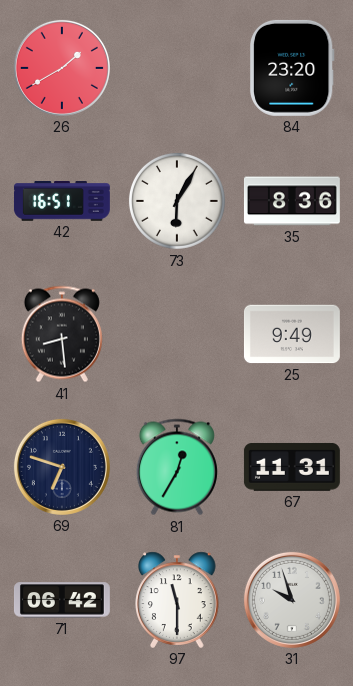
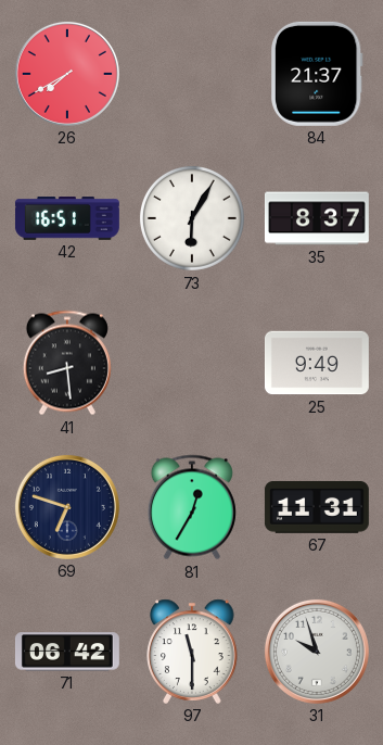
26: 1:40 -> 7:40
84: 23:20 -> 21:37
35: 8:36 -> 8:37
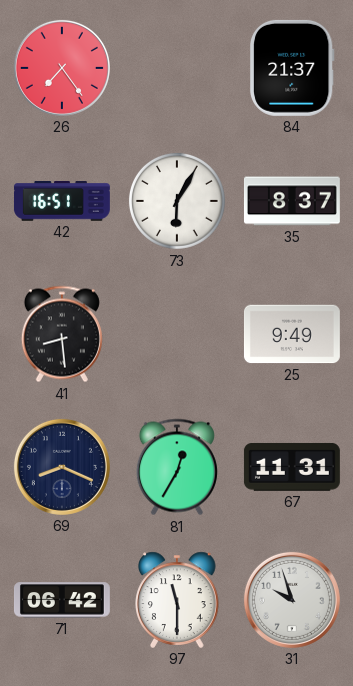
26: 7:40 -> 7:24
69: 6:48 -> 8:19
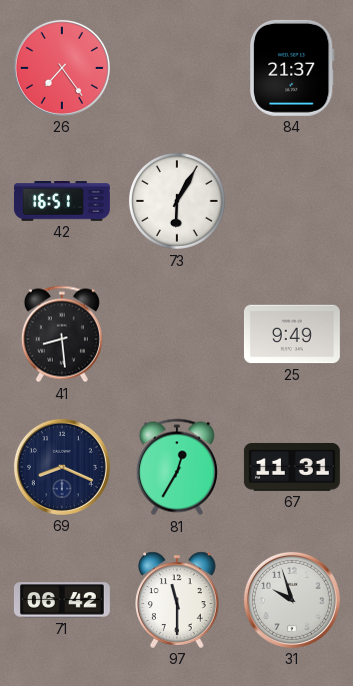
35: 8:37 -> none
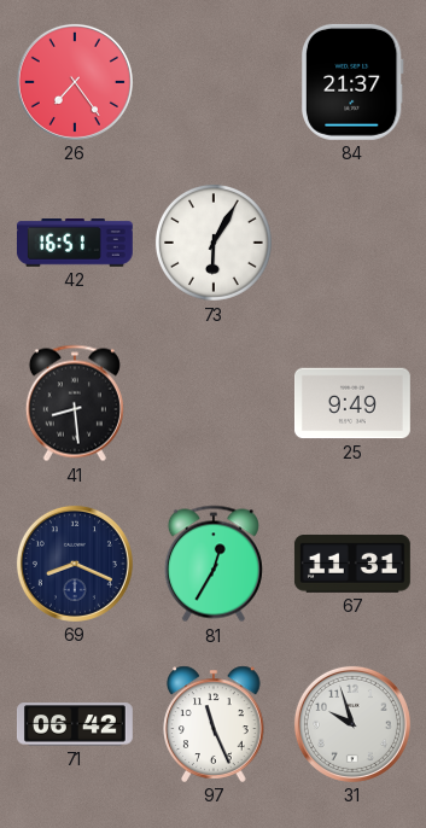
97: 11:30 -> 11:26
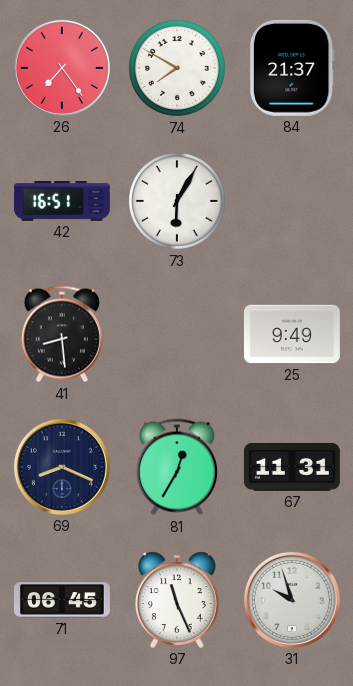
74: none -> 7:50
71: 06:42 -> 06:45
